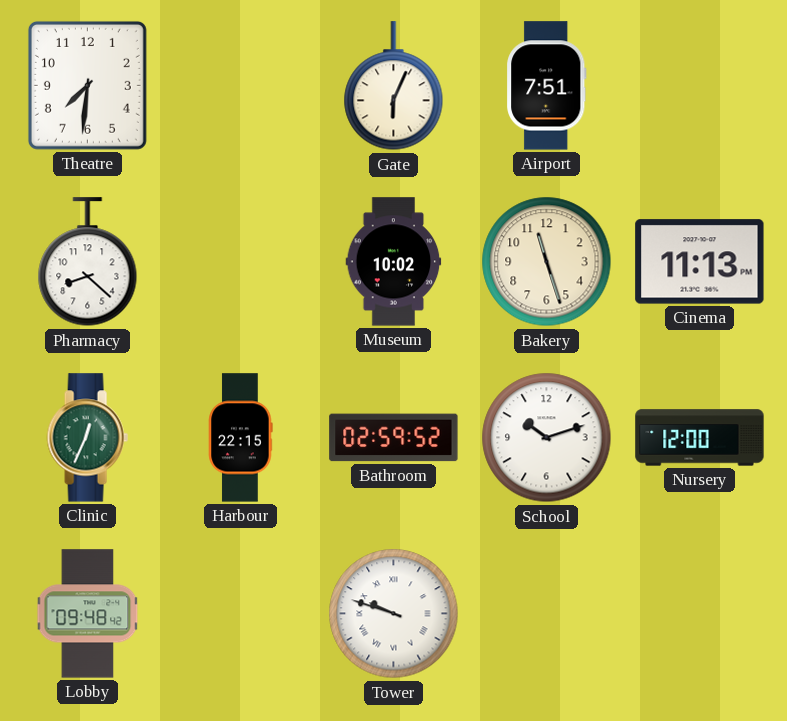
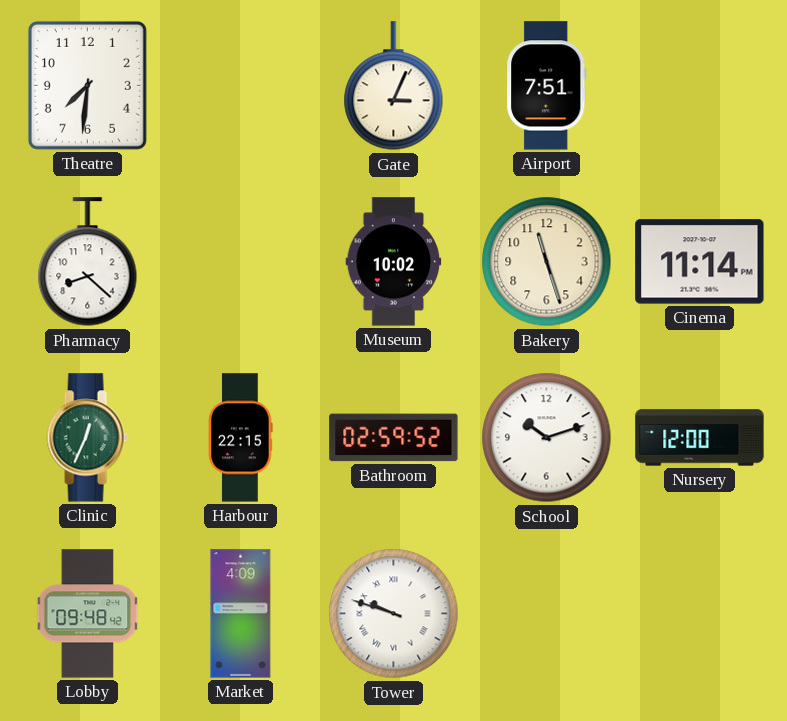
Gate: 6:04 -> 3:04
Cinema: 11:13 -> 11:14
Market: none -> 4:09
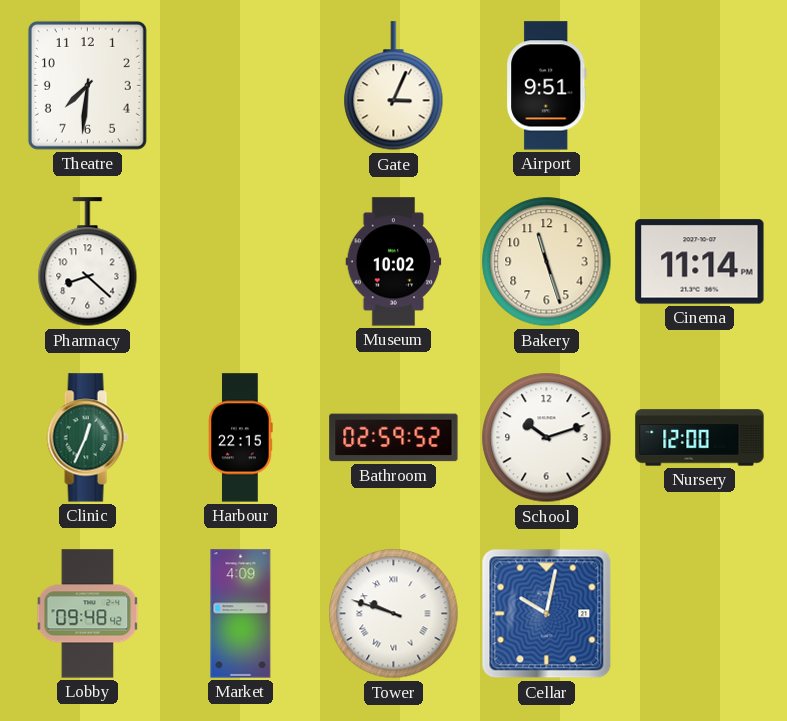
Airport: 7:51 -> 9:51
Cellar: none -> 10:02
